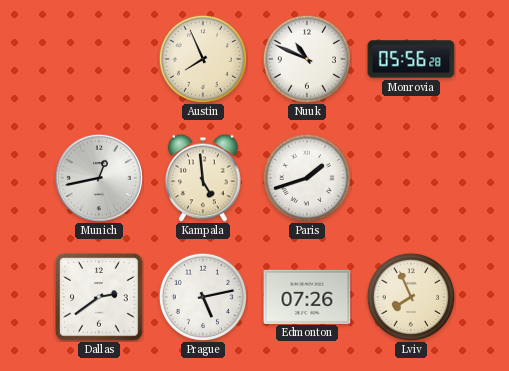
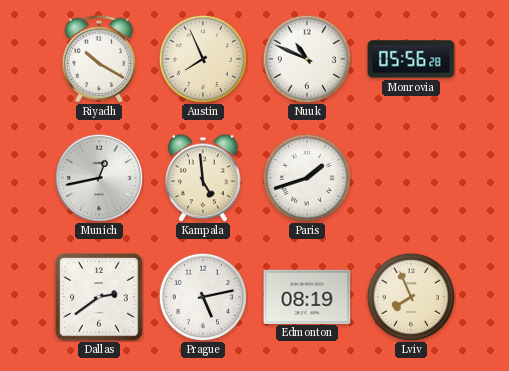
Riyadh: none -> 10:20
Edmonton: 07:26 -> 08:19
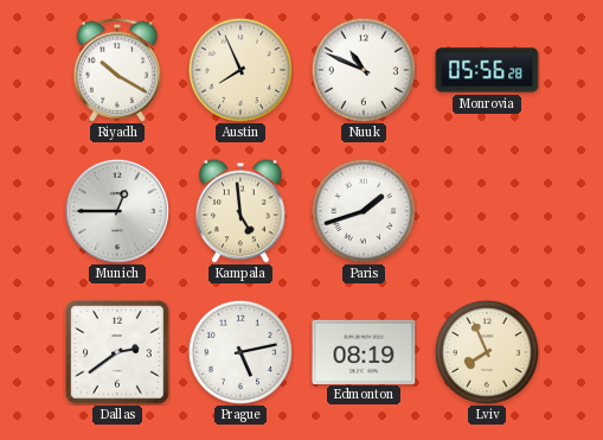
Munich: 12:43 -> 12:45
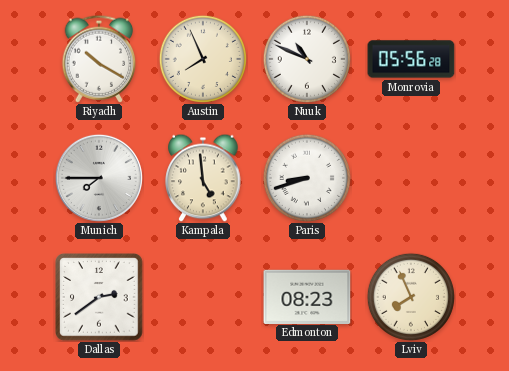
Munich: 12:45 -> 7:45
Paris: 1:42 -> 8:42
Prague: 5:13 -> none
Edmonton: 08:19 -> 08:23
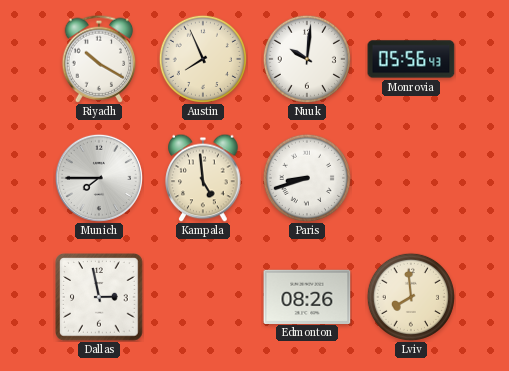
Nuuk: 10:49 -> 10:01
Monrovia: 05:56:28 -> 05:56:43
Dallas: 2:39 -> 2:58
Edmonton: 08:23 -> 08:26
Lviv: 7:56 -> 7:59
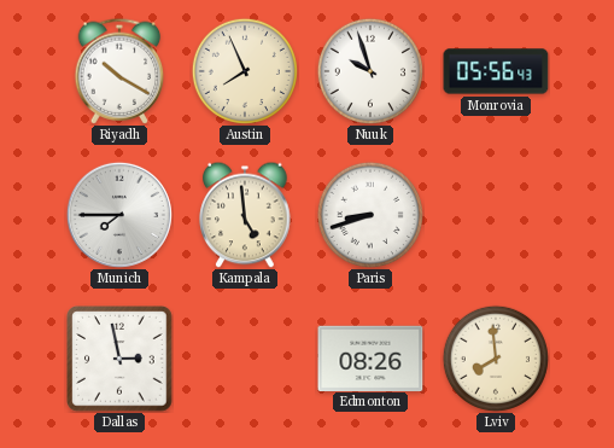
Nuuk: 10:01 -> 9:57
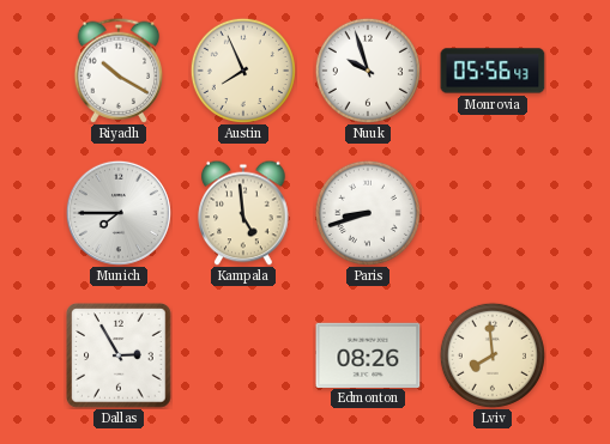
Dallas: 2:58 -> 2:55
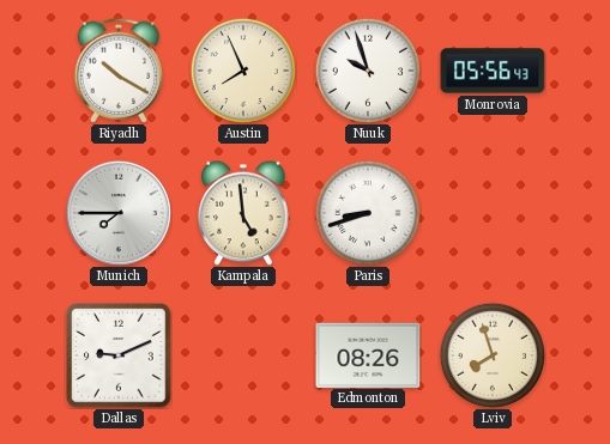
Dallas: 2:55 -> 9:11
Lviv: 7:59 -> 7:57
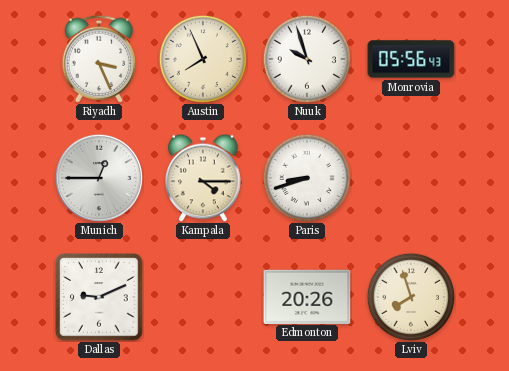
Riyadh: 10:20 -> 3:26
Munich: 7:45 -> 12:45
Kampala: 4:59 -> 4:15
Edmonton: 08:26 -> 20:26
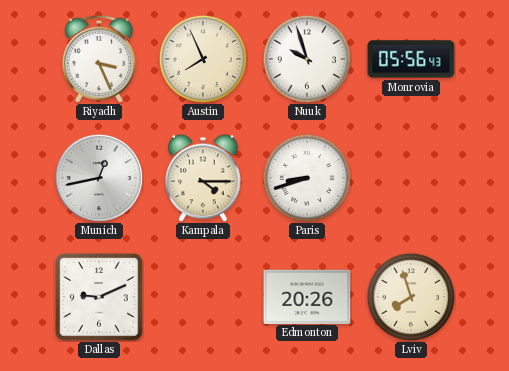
Munich: 12:45 -> 12:43
